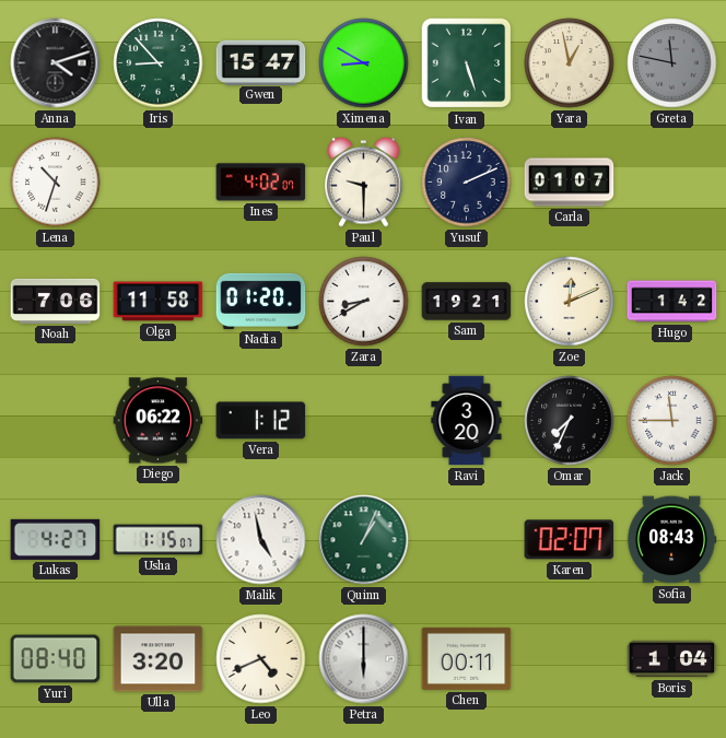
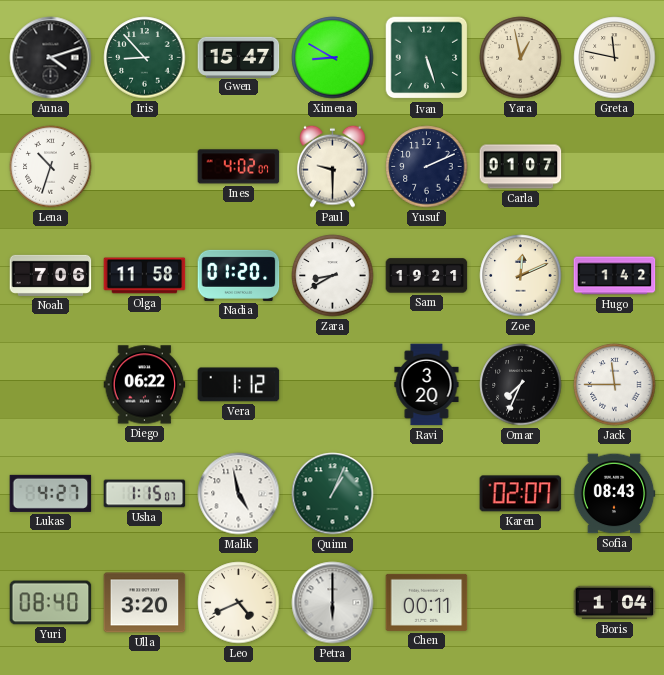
Greta dial: grey -> cream
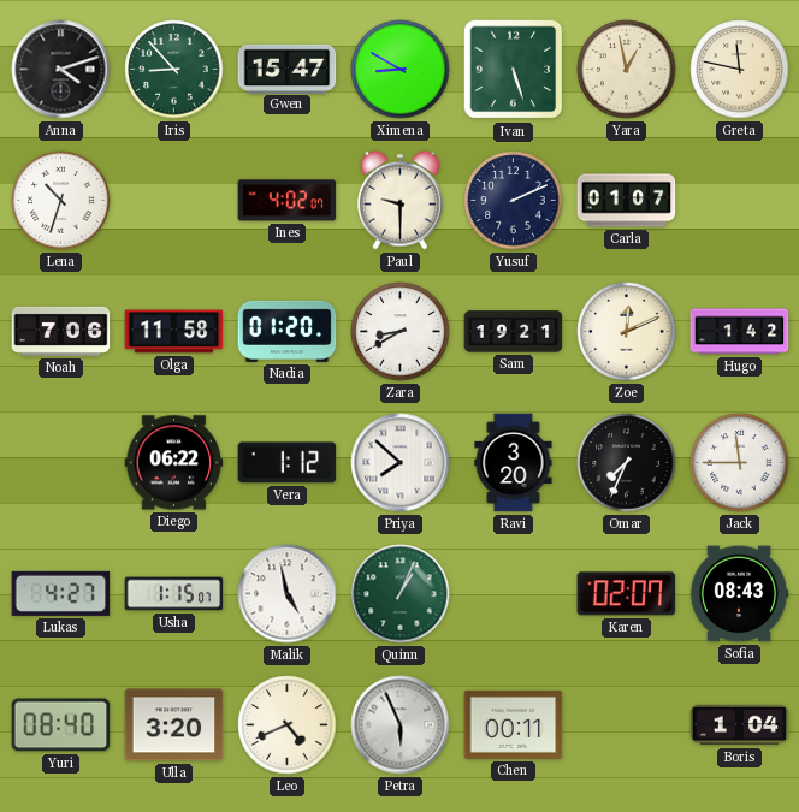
Priya: none -> 7:52
Petra: 6:00 -> 5:56
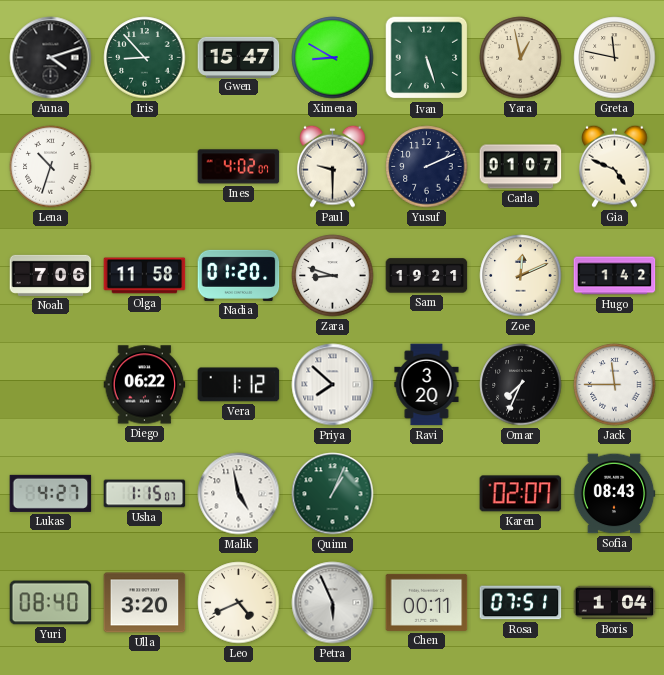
Gia: none -> 4:49
Zara: 8:40 -> 8:48
Rosa: none -> 07:51
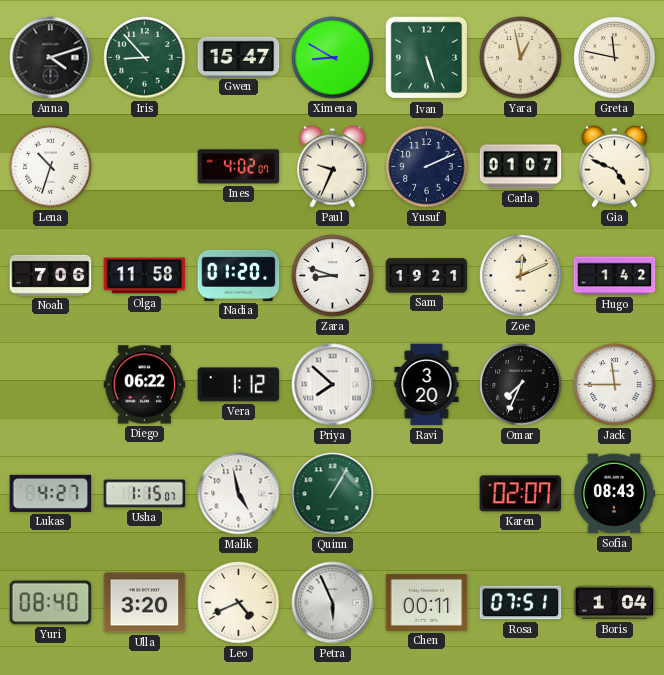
Paul: 9:30 -> 9:34
Quinn: 1:04 -> 1:05
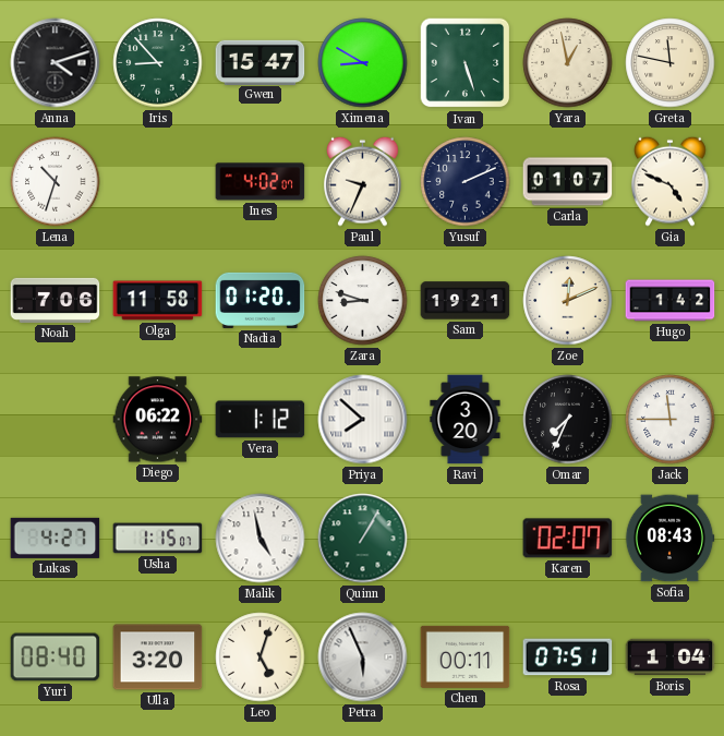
Leo: 4:41 -> 5:03
